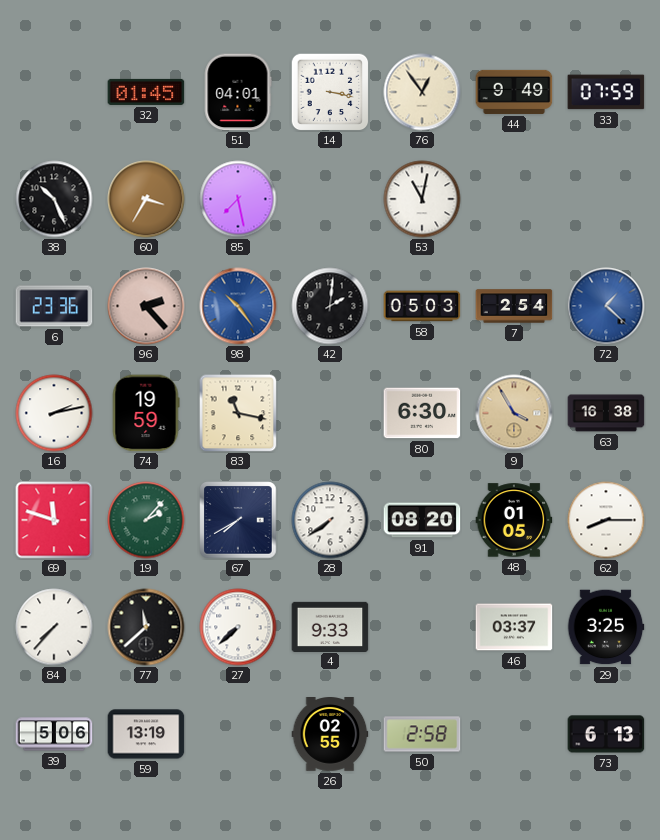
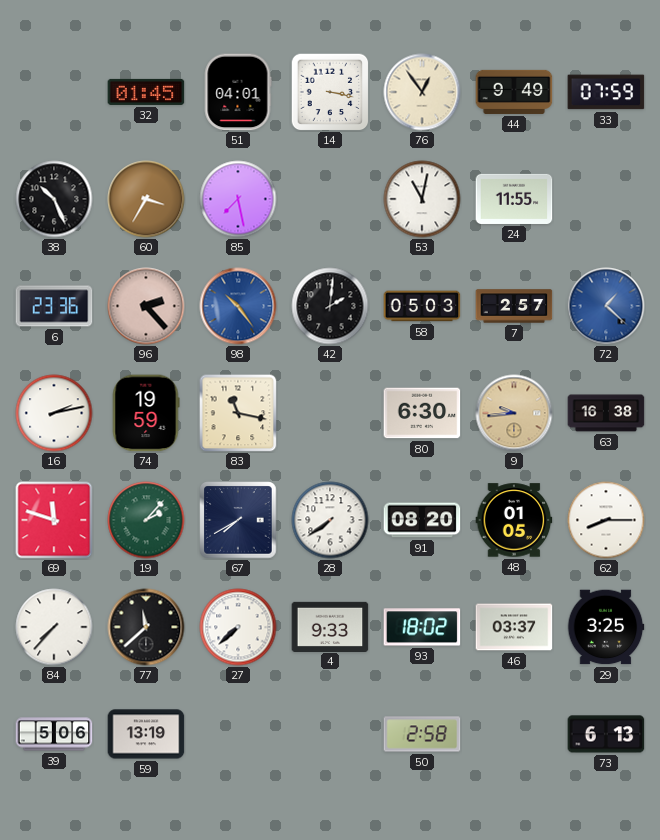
24: none -> 11:55
7: 2:54 -> 2:57
9: 3:55 -> 9:44
93: none -> 18:02
26: 02:55 -> none
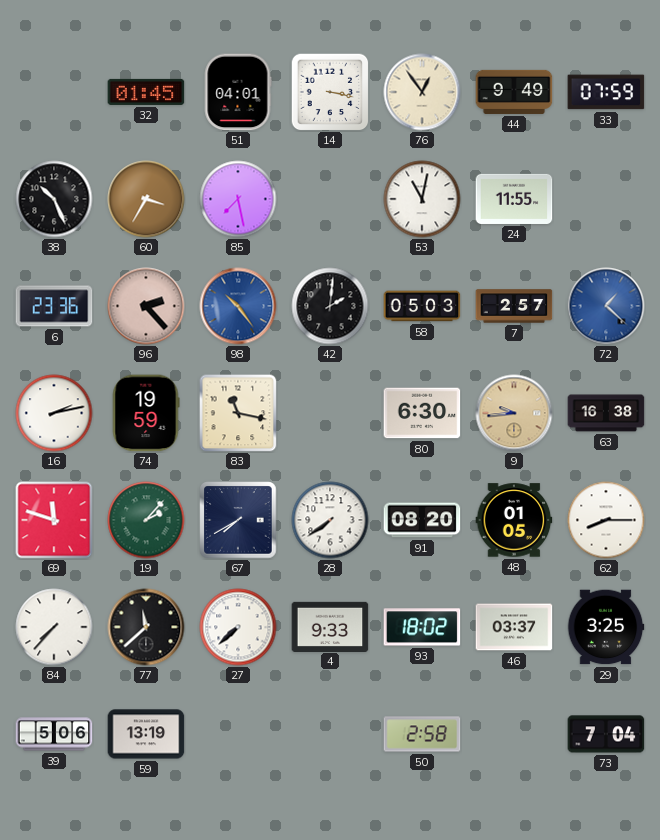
73: 6:13 -> 7:04
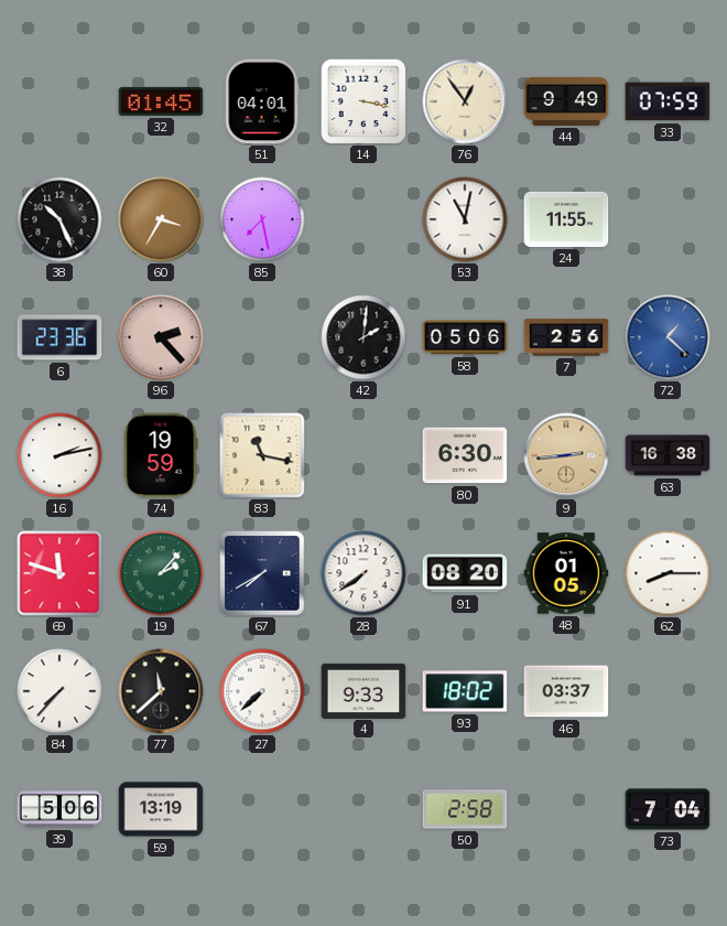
98: 10:24 -> none
58: 05:03 -> 05:06
7: 2:57 -> 2:56
9: 9:44 -> 2:44
29: 3:25 -> none
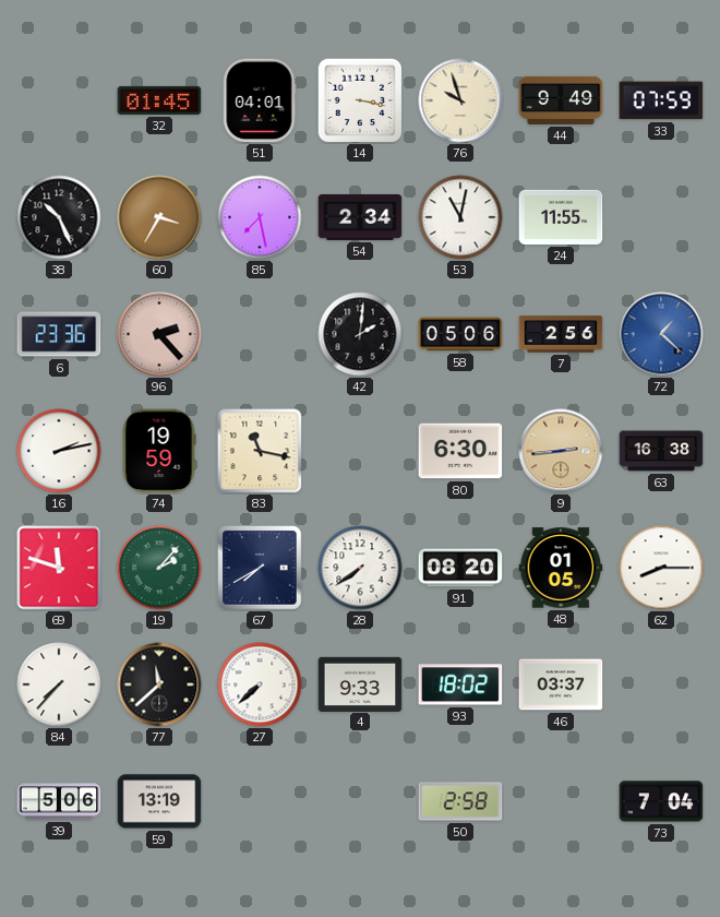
76: 12:54 -> 9:57
54: none -> 2:34
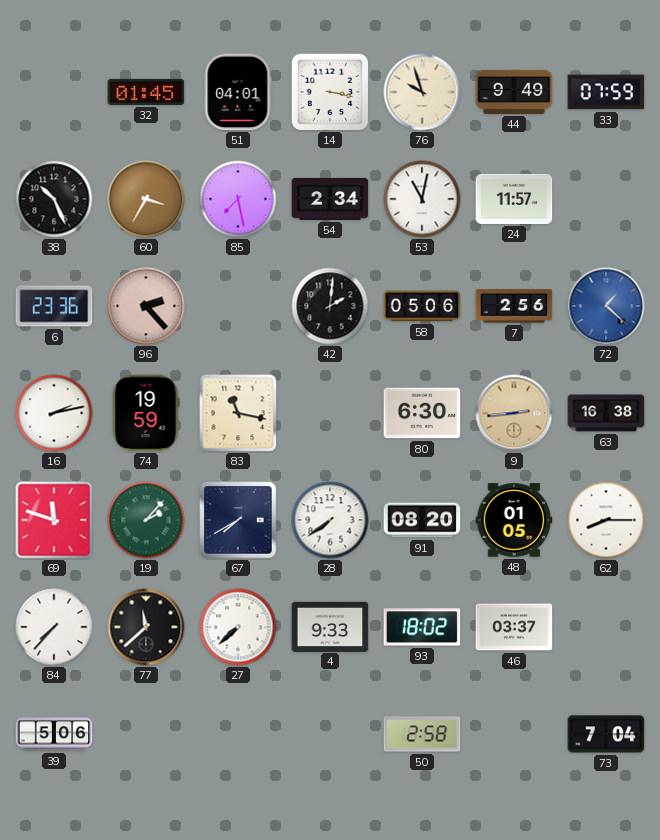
24: 11:55 -> 11:57
59: 13:19 -> none
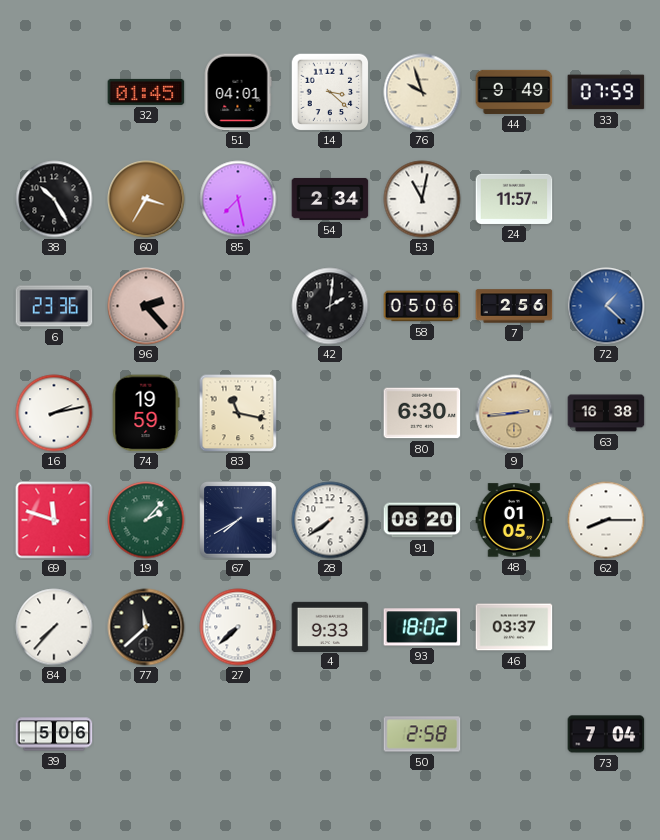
14: 3:17 -> 3:22
38: 10:26 -> 10:25
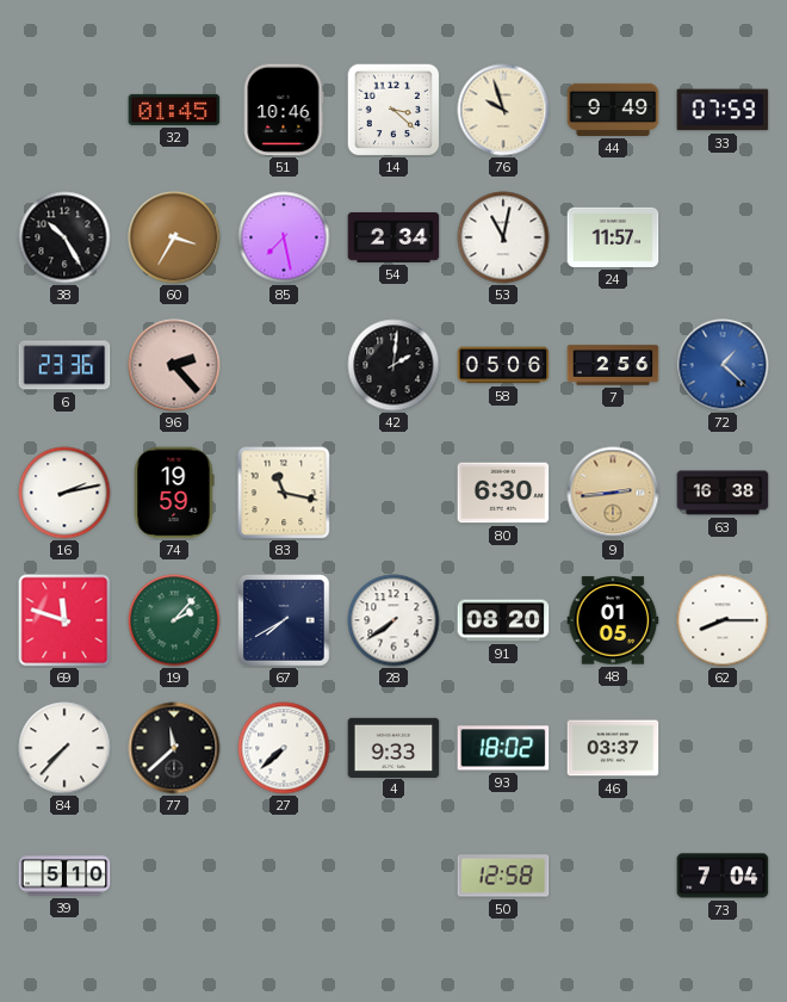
51: 04:01 -> 10:46
39: 5:06 -> 5:10
50: 2:58 -> 12:58
